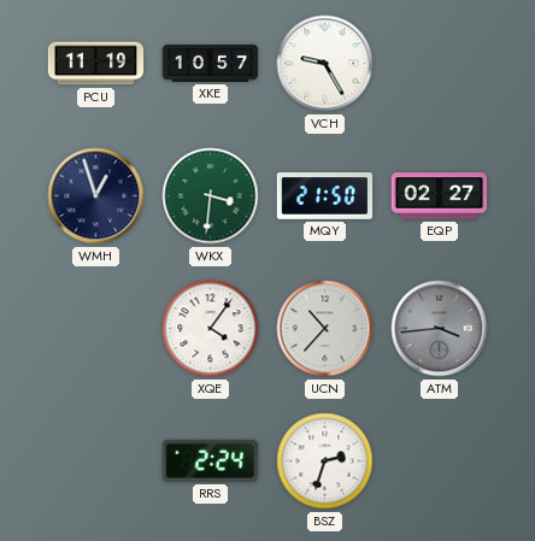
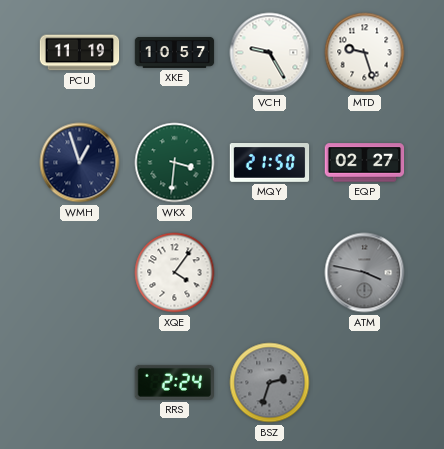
MTD: none -> 9:27
UCN: 10:37 -> none
ATM: 3:44 -> 3:47
BSZ dial: white -> grey
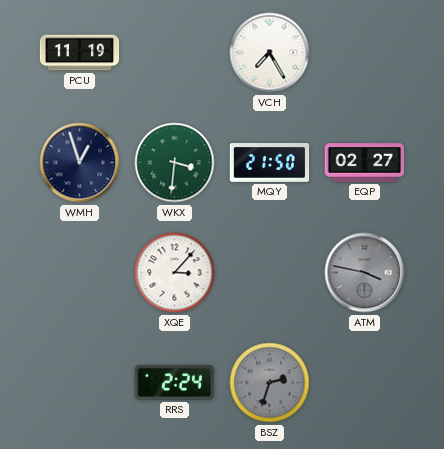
XKE: 10:57 -> none
VCH: 9:25 -> 7:25
MTD: 9:27 -> none
XQE: 4:06 -> 3:07
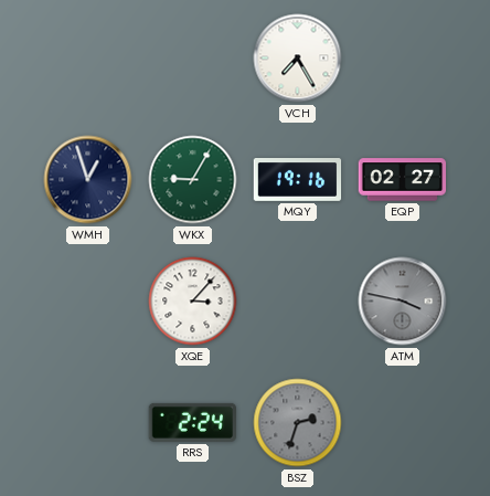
PCU: 11:19 -> none
WKX: 3:31 -> 9:05
MQY: 21:50 -> 19:16
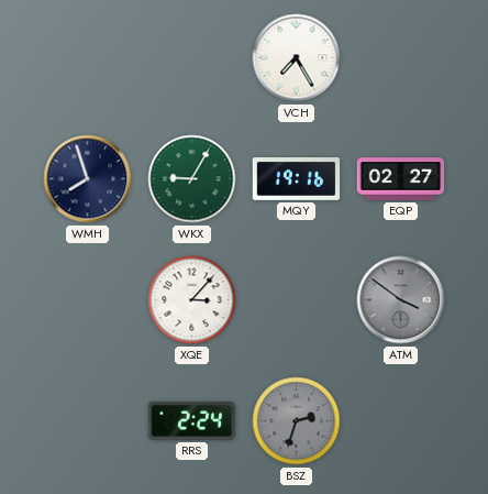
WMH: 12:57 -> 7:57
ATM: 3:47 -> 3:51
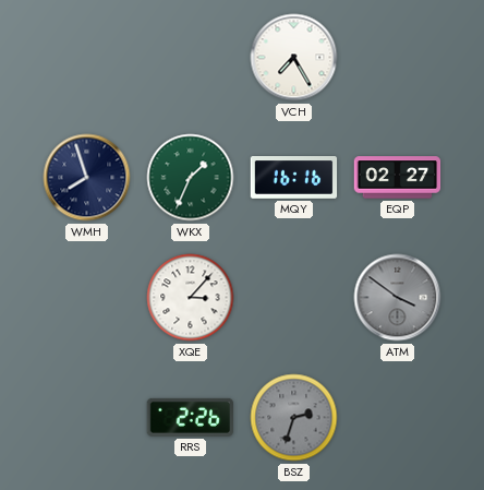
WKX: 9:05 -> 1:34
MQY: 19:16 -> 16:16
RRS: 2:24 -> 2:26
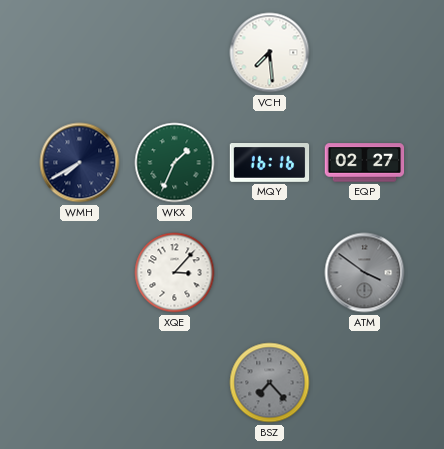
VCH: 7:25 -> 7:29
WMH: 7:57 -> 7:40
RRS: 2:26 -> none
BSZ: 2:33 -> 7:23
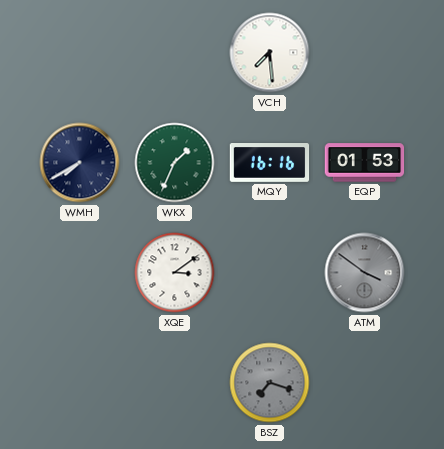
EQP: 02:27 -> 01:53
XQE: 3:07 -> 3:09
BSZ: 7:23 -> 7:18
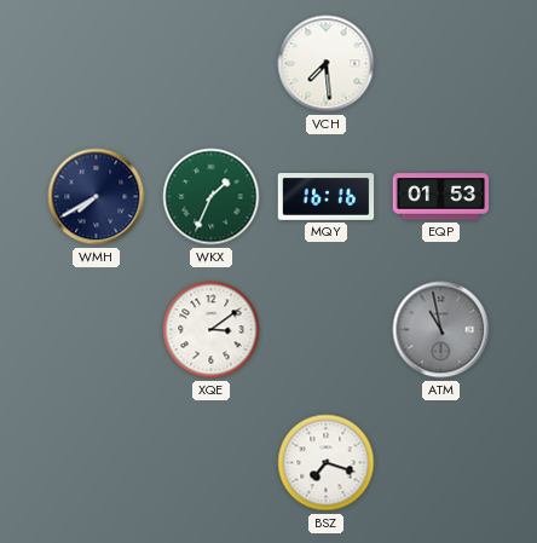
ATM: 3:51 -> 10:58
BSZ dial: grey -> white
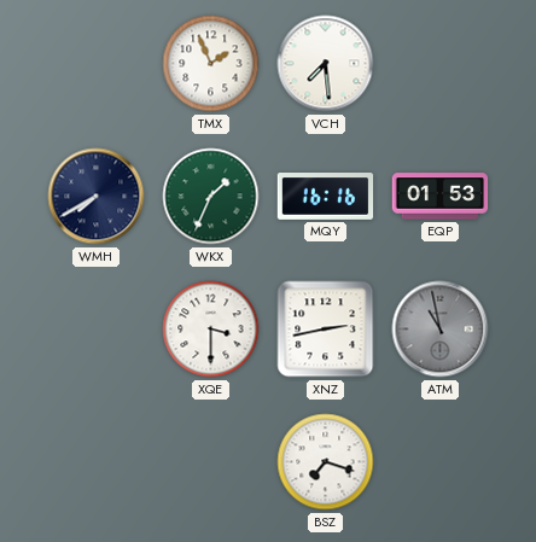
TMX: none -> 1:56
XQE: 3:09 -> 3:30
XNZ: none -> 2:43
